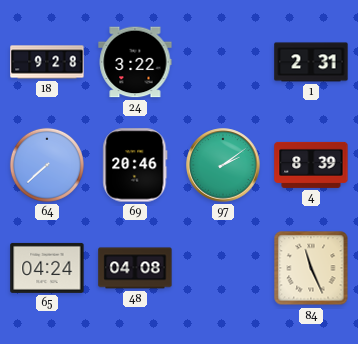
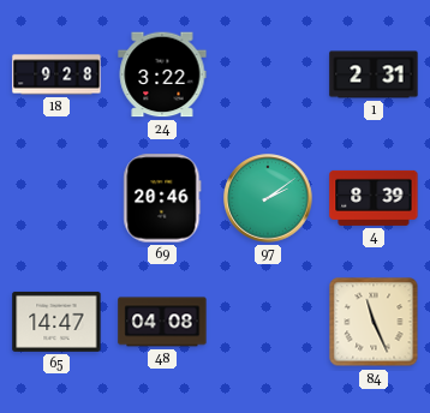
64: 7:38 -> none
65: 04:24 -> 14:47
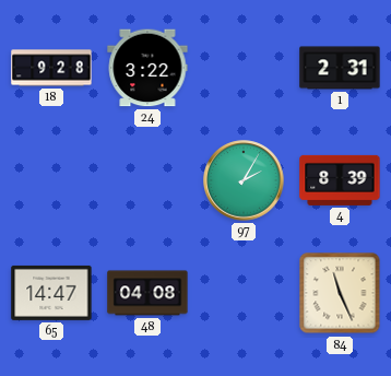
69: 20:46 -> none
97: 2:09 -> 2:05
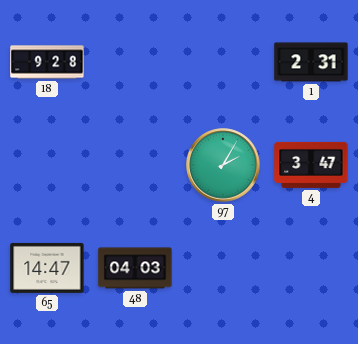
24: 3:22 -> none
4: 8:39 -> 3:47
48: 04:08 -> 04:03
84: 11:26 -> none
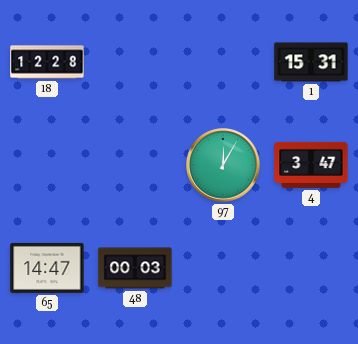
18: 9:28 -> 12:28
1: 2:31 -> 15:31
97: 2:05 -> 12:05
48: 04:03 -> 00:03
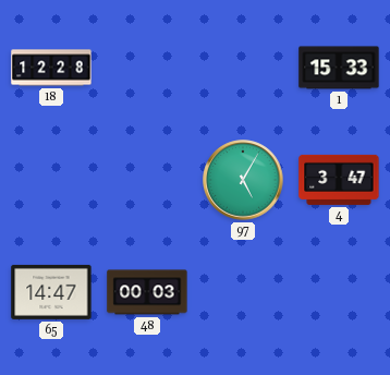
1: 15:31 -> 15:33
97: 12:05 -> 5:05
